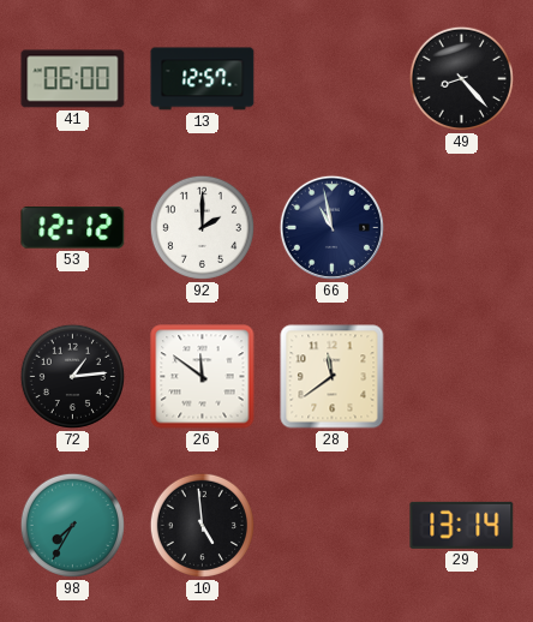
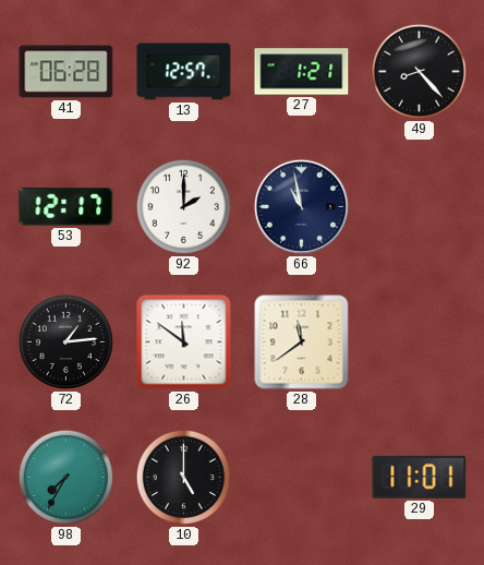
41: 06:00 -> 06:28
27: none -> 1:21
53: 12:12 -> 12:17
10: 4:59 -> 5:00
29: 13:14 -> 11:01
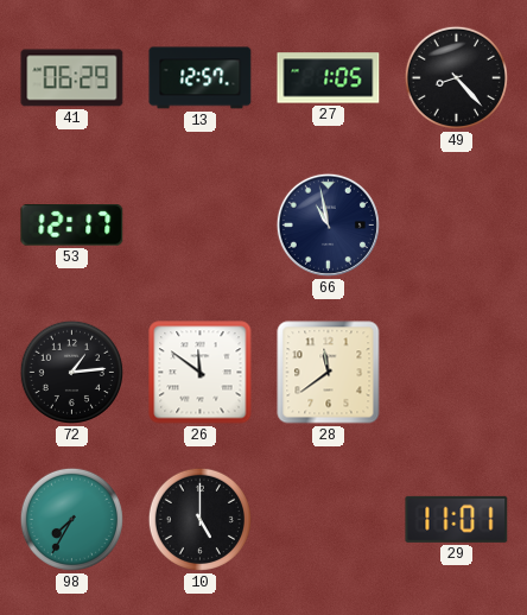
41: 06:28 -> 06:29
27: 1:21 -> 1:05
92: 2:00 -> none
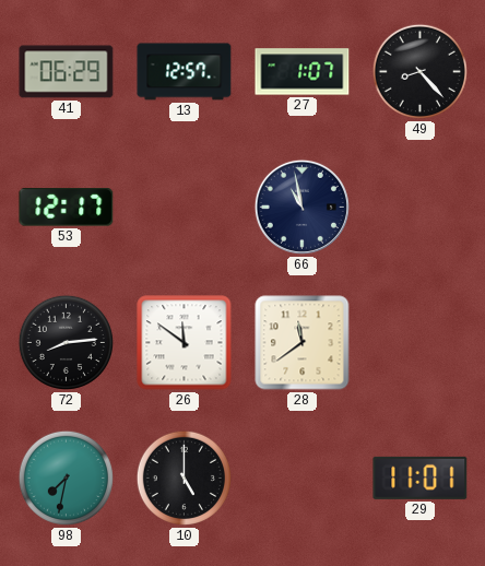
27: 1:05 -> 1:07
72: 1:14 -> 8:14
98: 7:35 -> 7:32
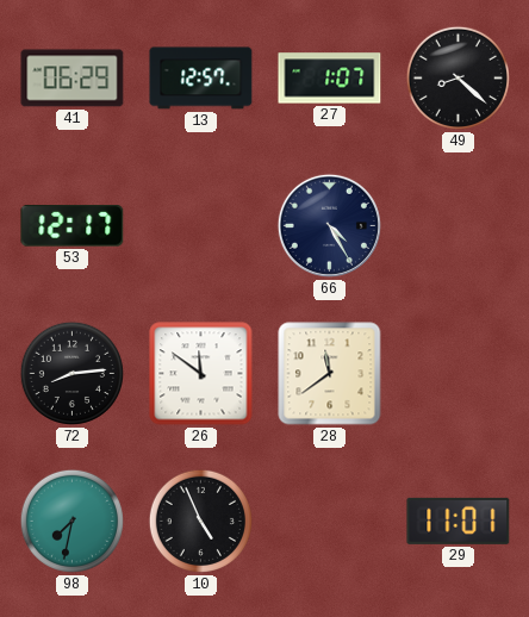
49: 8:23 -> 8:22
66: 10:58 -> 4:25
10: 5:00 -> 4:56
